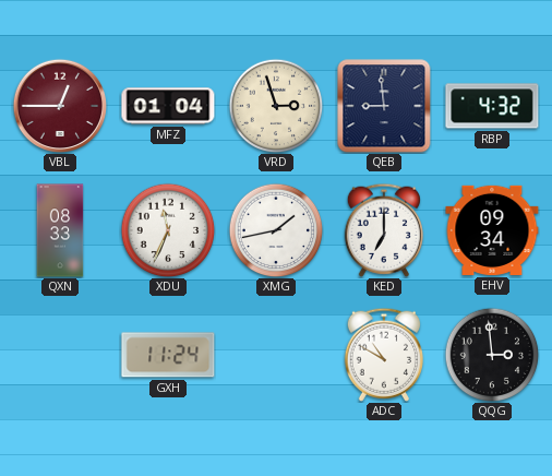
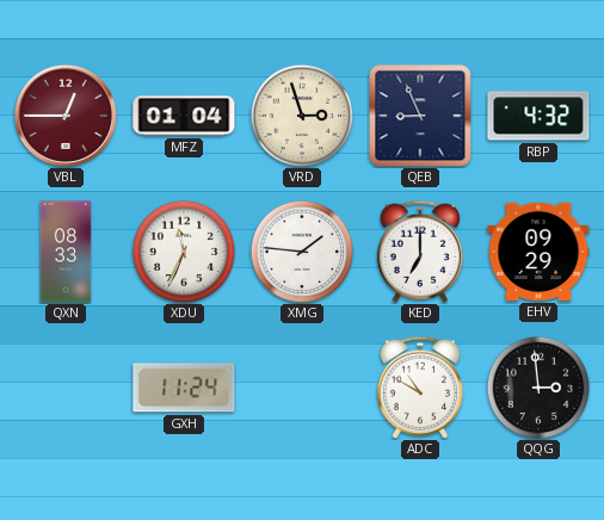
QEB: 8:59 -> 8:56
XMG: 1:43 -> 1:46
EHV: 09:34 -> 09:29
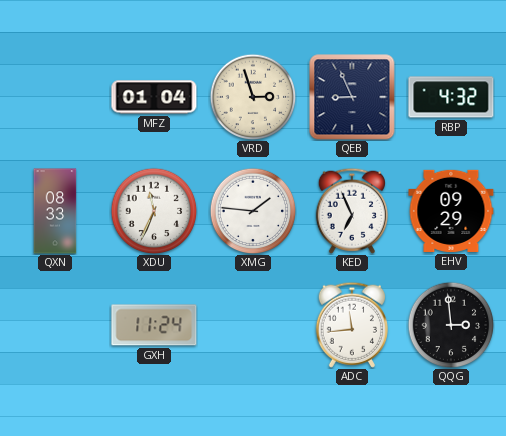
VBL: 12:45 -> none
KED: 7:00 -> 6:56
ADC: 10:50 -> 11:44
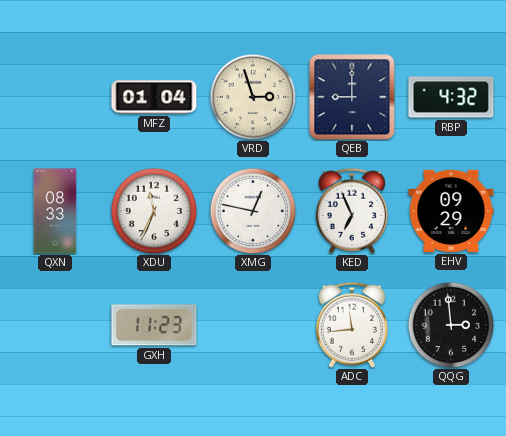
QEB: 8:56 -> 9:00
XMG: 1:46 -> 12:47
GXH: 11:24 -> 11:23
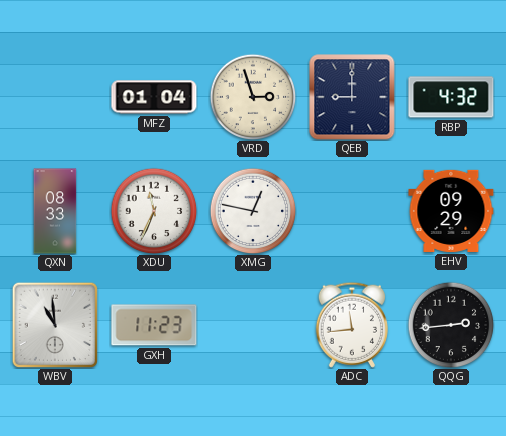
KED: 6:56 -> none
WBV: none -> 10:59
QQG: 2:59 -> 2:44
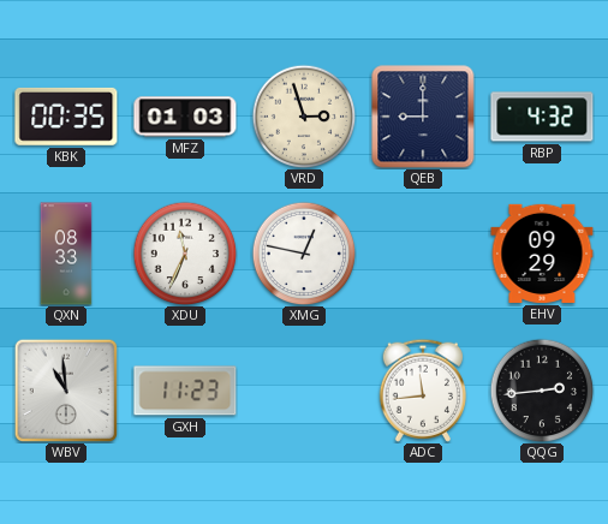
KBK: none -> 00:35
MFZ: 01:04 -> 01:03
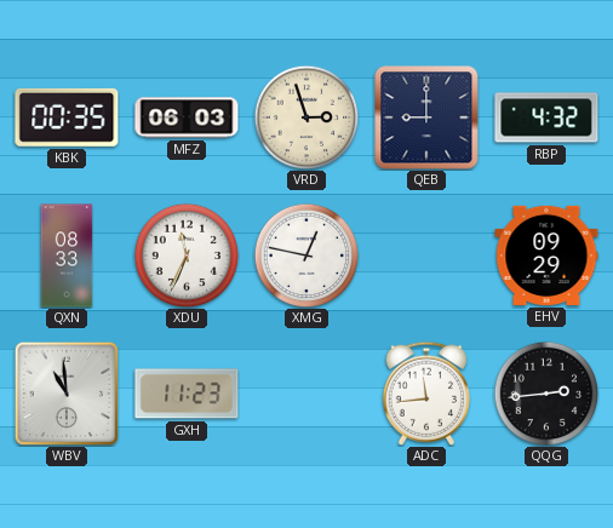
MFZ: 01:03 -> 06:03
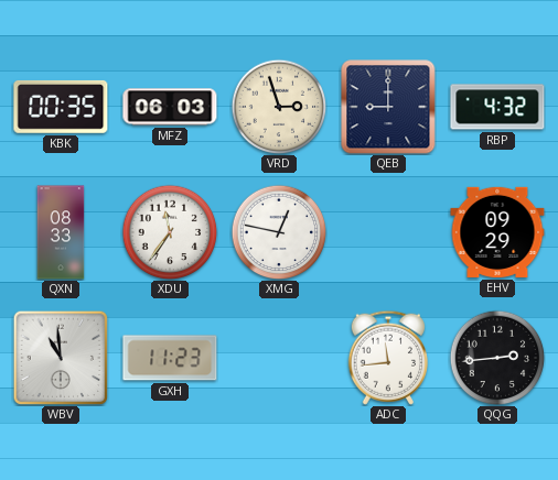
XDU: 11:34 -> 11:36
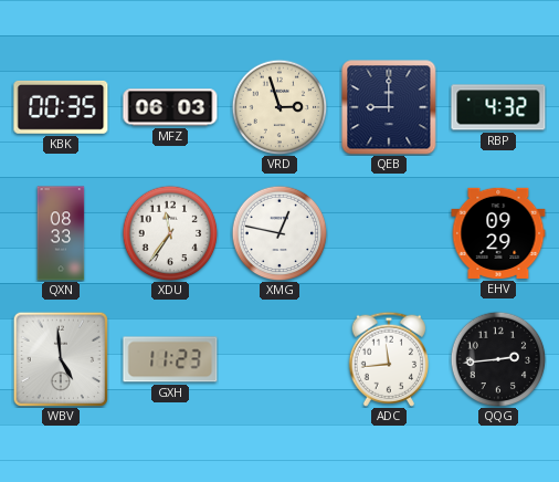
WBV: 10:59 -> 4:59
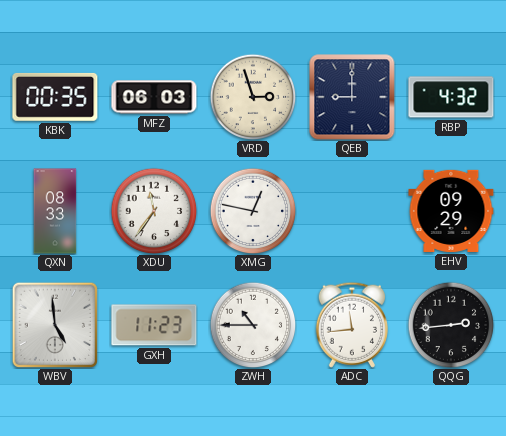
ZWH: none -> 10:45
